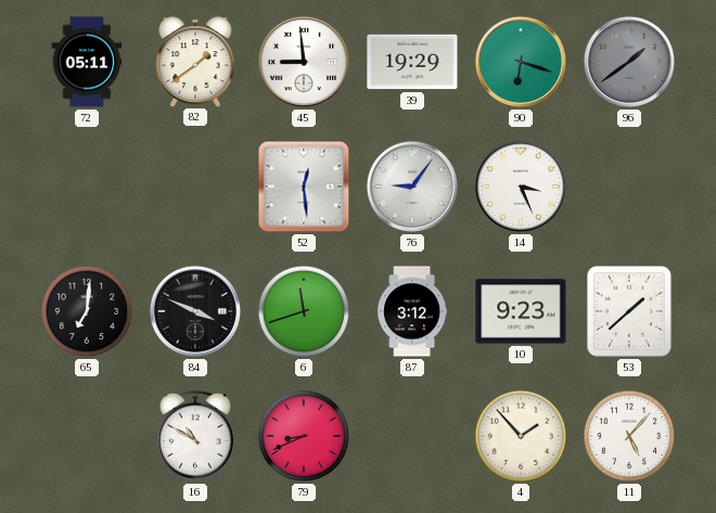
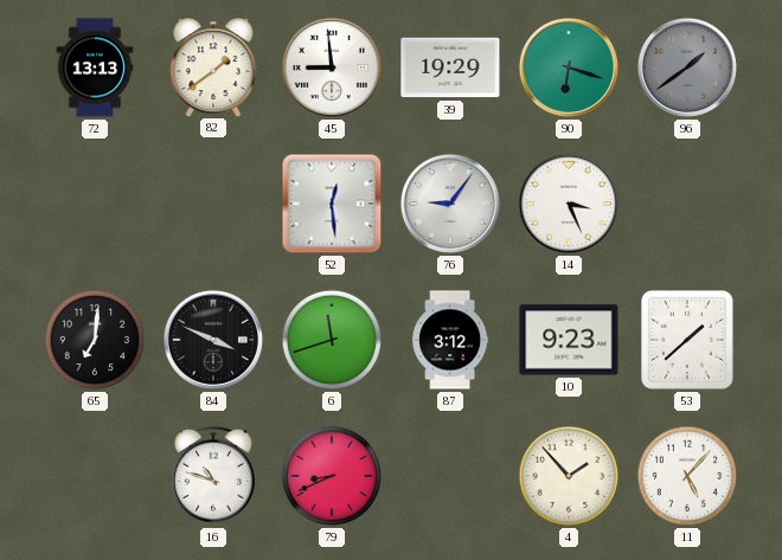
72: 05:11 -> 13:13
16: 10:50 -> 10:48
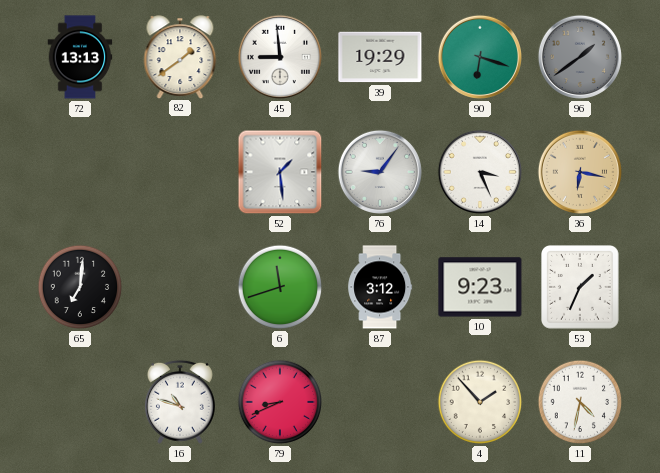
52: 12:29 -> 1:29
36: none -> 6:17
84: 3:49 -> none
53: 1:38 -> 1:34
11: 5:07 -> 4:32
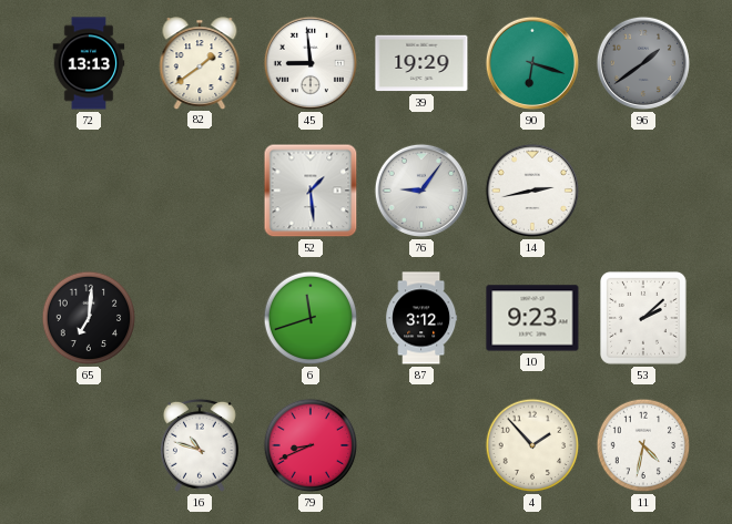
14: 3:26 -> 2:43
36: 6:17 -> none
53: 1:34 -> 2:08
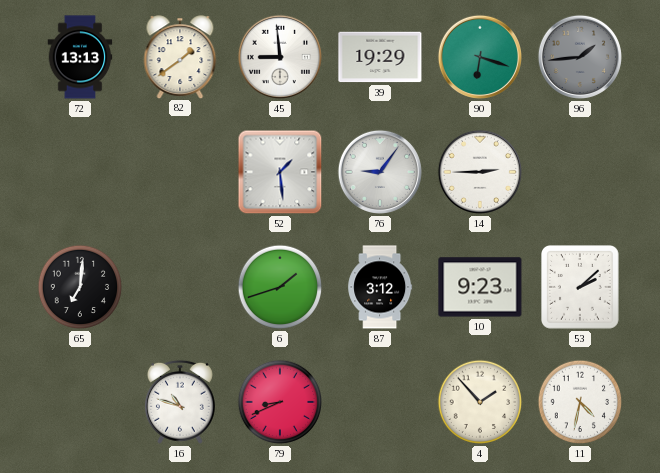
96: 1:39 -> 1:44
14: 2:43 -> 2:45
6: 11:42 -> 1:42
